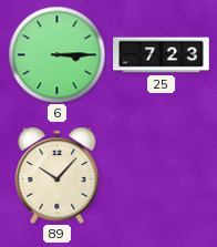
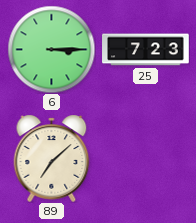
89: 10:07 -> 7:08
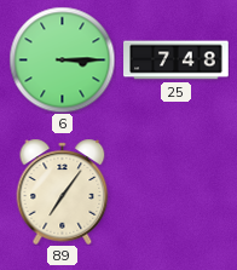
25: 7:23 -> 7:48
89: 7:08 -> 7:06
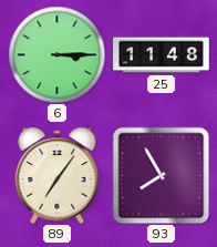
25: 7:48 -> 11:48
93: none -> 7:55
